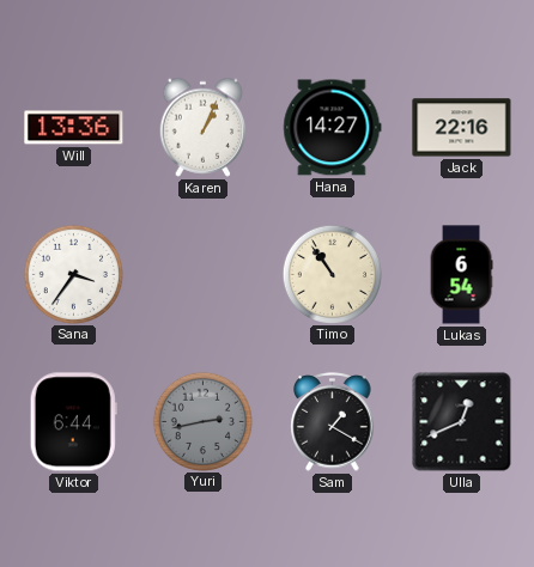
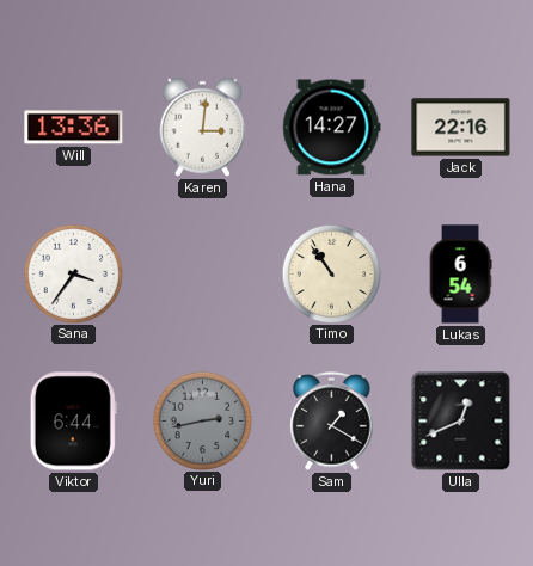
Karen: 1:04 -> 3:01
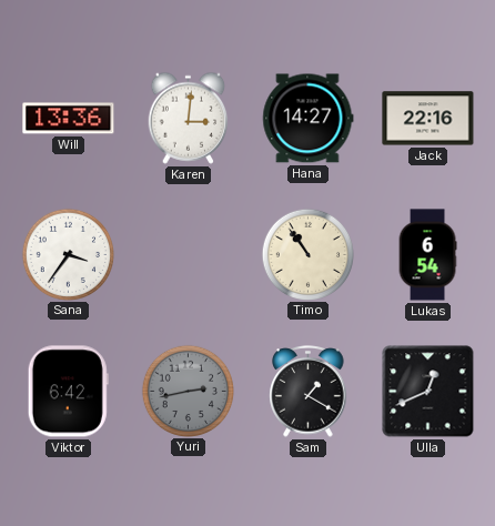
Viktor: 6:44 -> 6:42
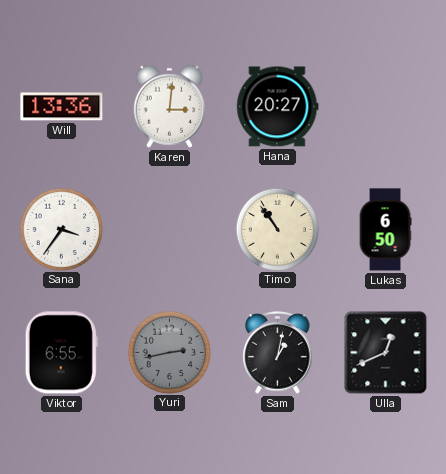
Hana: 14:27 -> 20:27
Jack: 22:16 -> none
Lukas: 6:54 -> 6:50
Viktor: 6:42 -> 6:55
Sam: 1:20 -> 1:02
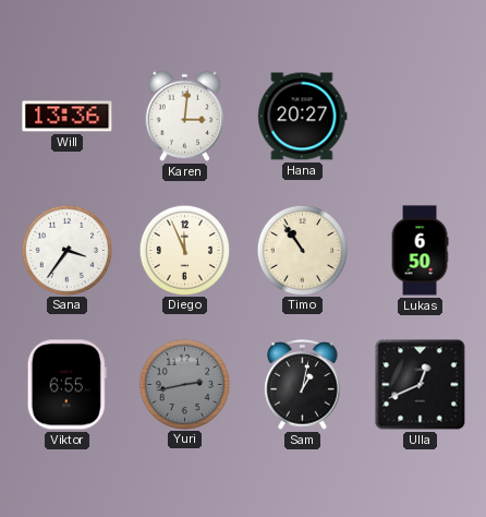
Diego: none -> 11:56
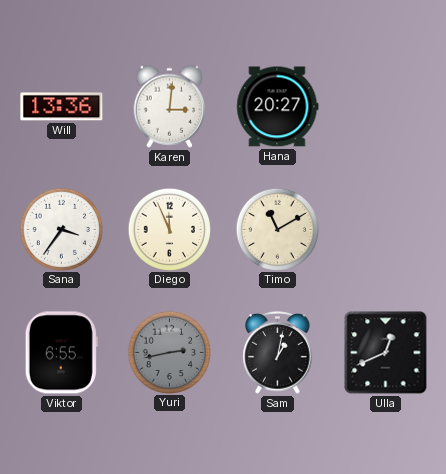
Timo: 10:54 -> 11:10
Lukas: 6:50 -> none
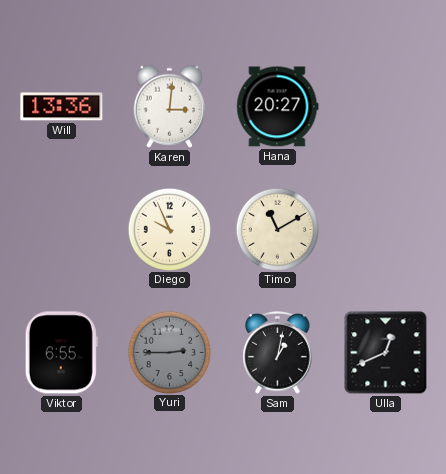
Sana: 3:36 -> none
Diego: 11:56 -> 9:56
Yuri: 2:43 -> 2:45
